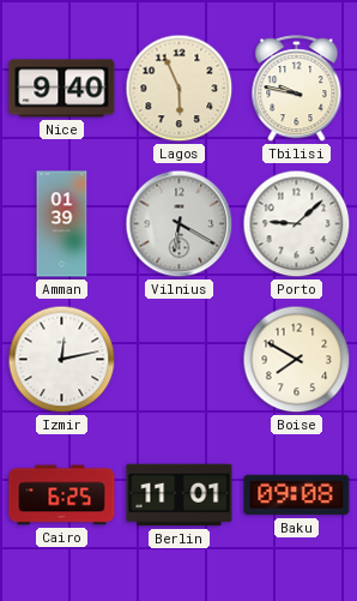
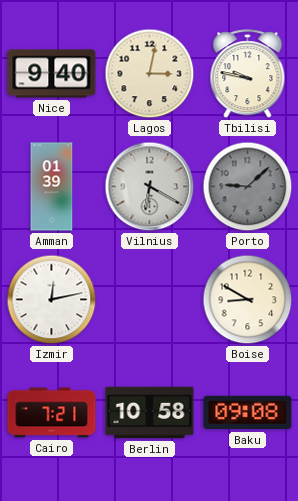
Lagos: 5:56 -> 3:02
Porto dial: white -> grey
Boise: 7:50 -> 8:50
Cairo: 6:25 -> 7:21
Berlin: 11:01 -> 10:58
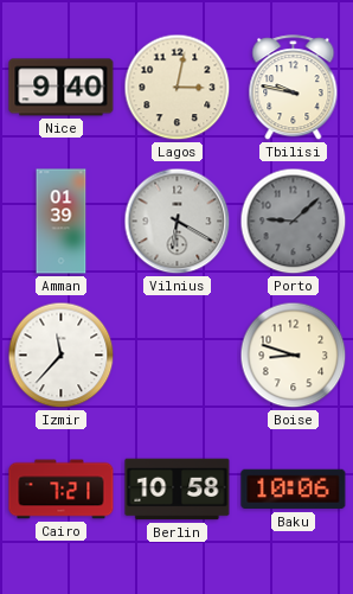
Izmir: 12:13 -> 11:37
Boise: 8:50 -> 8:48
Baku: 09:08 -> 10:06
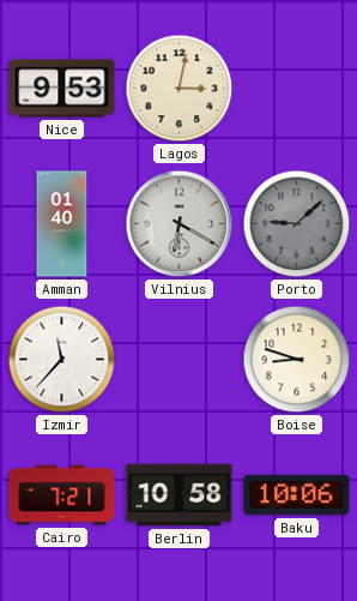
Nice: 9:40 -> 9:53
Tbilisi: 9:47 -> none
Amman: 01:39 -> 01:40
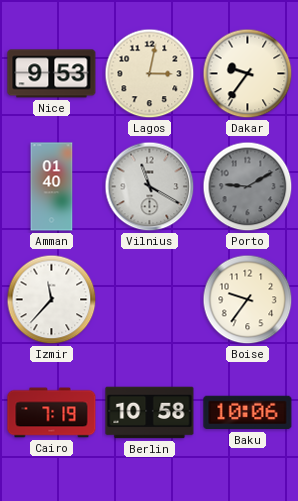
Dakar: none -> 9:36
Vilnius: 6:20 -> 11:20
Porto: 9:08 -> 9:10
Boise: 8:48 -> 9:36
Cairo: 7:21 -> 7:19
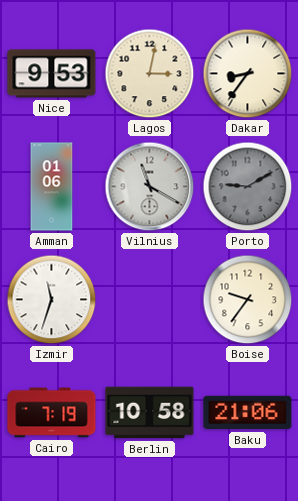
Dakar: 9:36 -> 8:36
Amman: 01:40 -> 01:06
Izmir: 11:37 -> 11:33
Baku: 10:06 -> 21:06
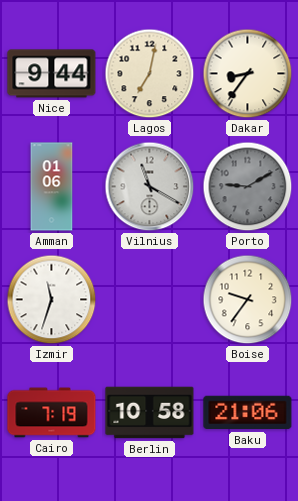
Nice: 9:53 -> 9:44
Lagos: 3:02 -> 7:02
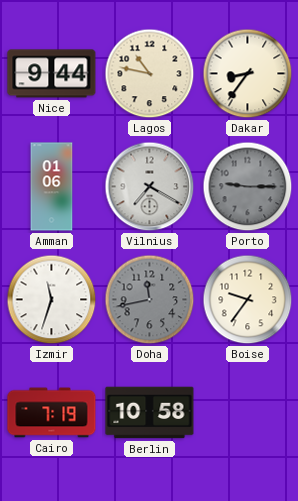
Lagos: 7:02 -> 10:47
Vilnius: 11:20 -> 7:20
Porto: 9:10 -> 9:15
Doha: none -> 11:43
Baku: 21:06 -> none
